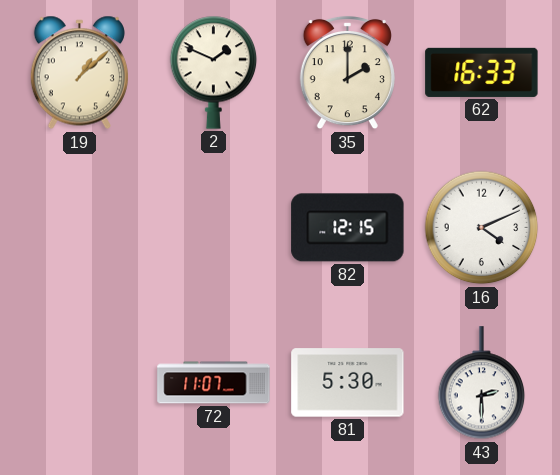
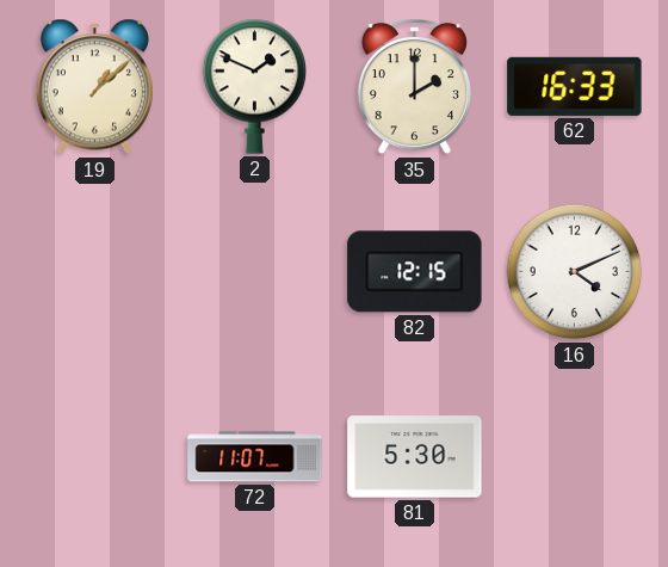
43: 2:30 -> none
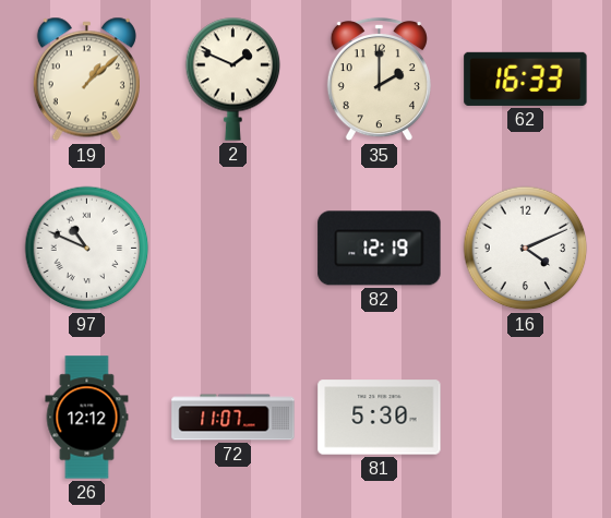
97: none -> 10:49
82: 12:15 -> 12:19
26: none -> 12:12
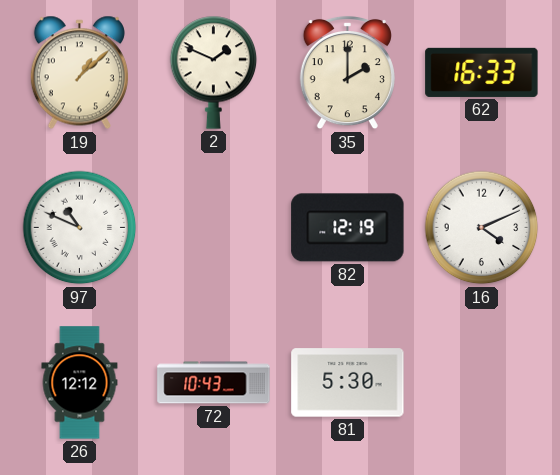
72: 11:07 -> 10:43
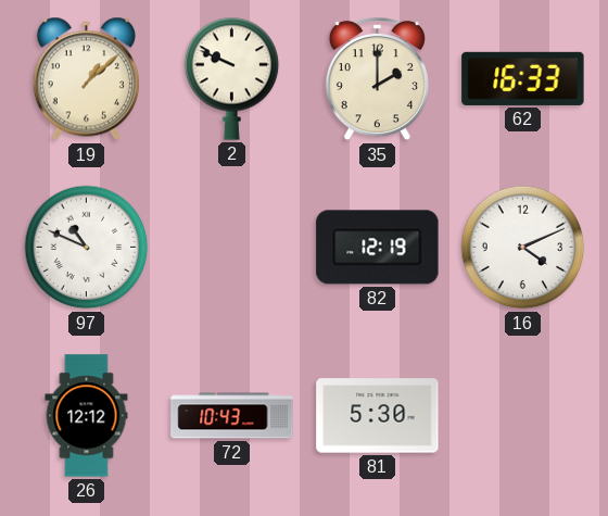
2: 1:49 -> 9:49
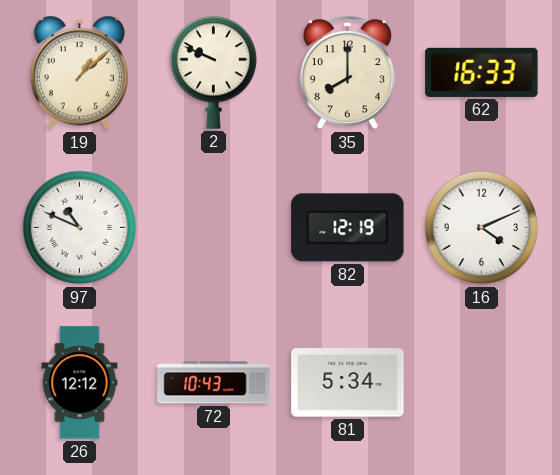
35: 2:00 -> 8:00
81: 5:30 -> 5:34
